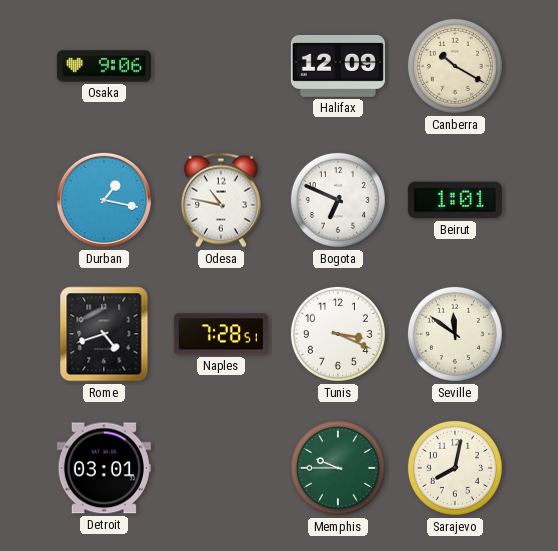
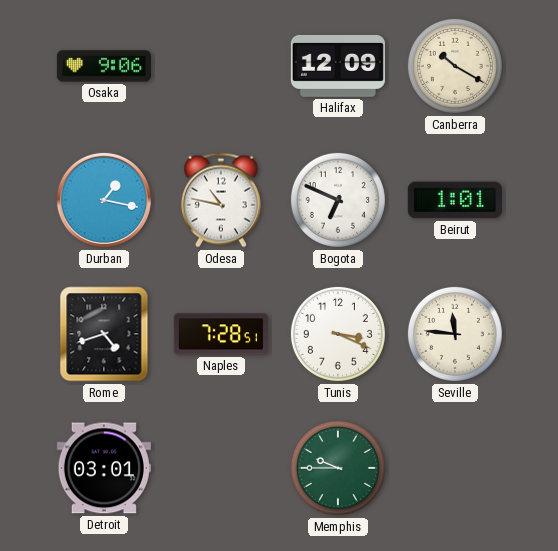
Seville: 11:51 -> 11:46
Sarajevo: 8:02 -> none
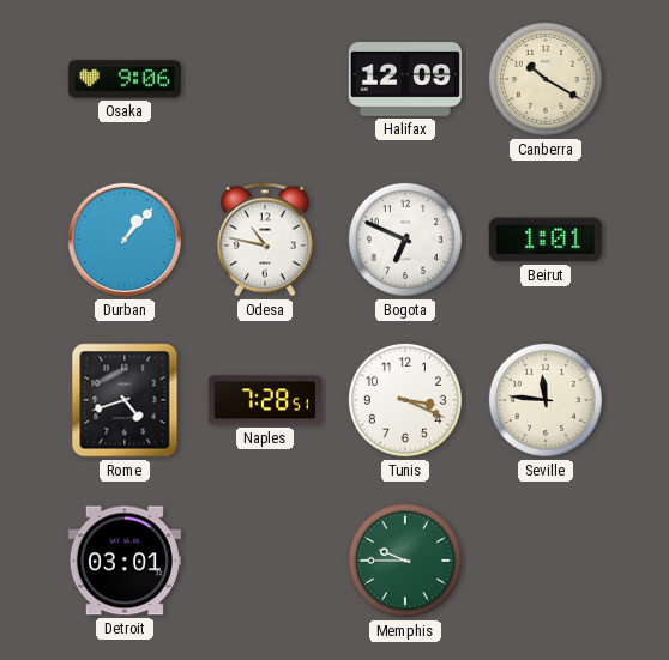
Durban: 1:17 -> 1:07
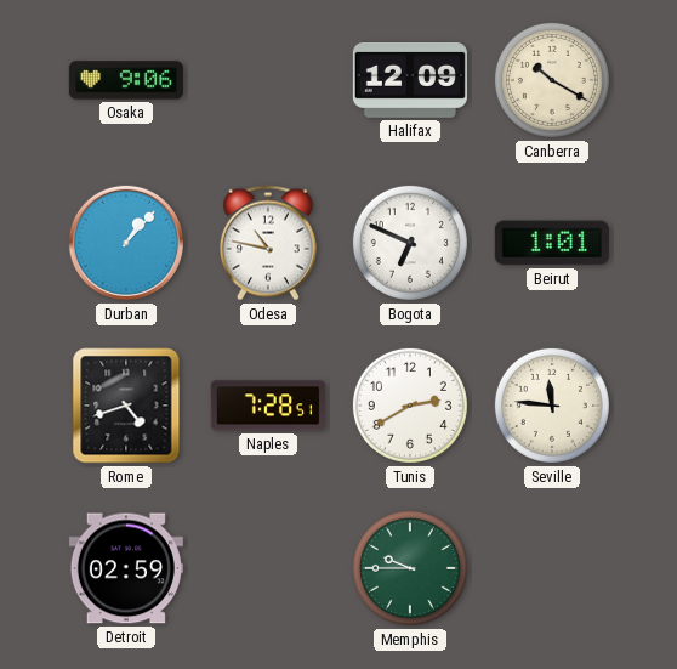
Tunis: 3:19 -> 2:40
Detroit: 03:01 -> 02:59
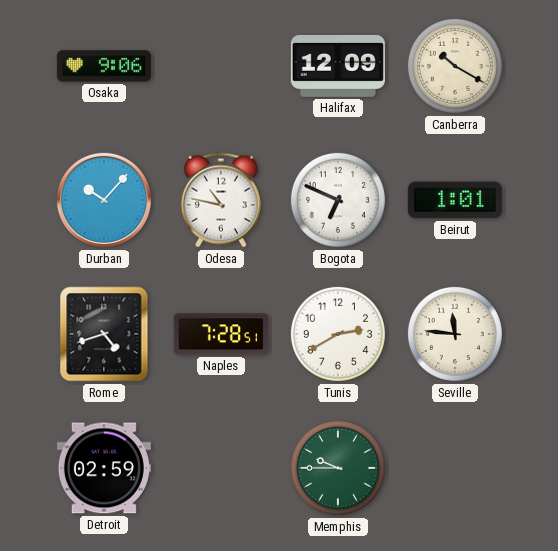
Durban: 1:07 -> 10:07
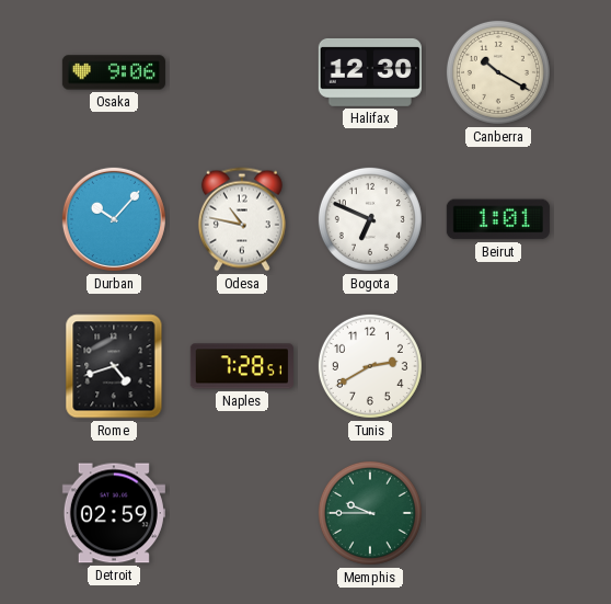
Halifax: 12:09 -> 12:30
Seville: 11:46 -> none
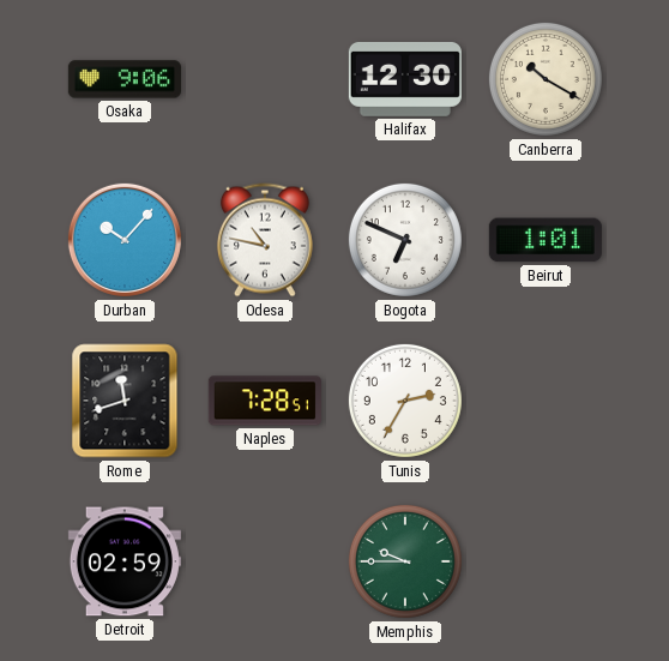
Rome: 4:42 -> 11:42
Tunis: 2:40 -> 2:35
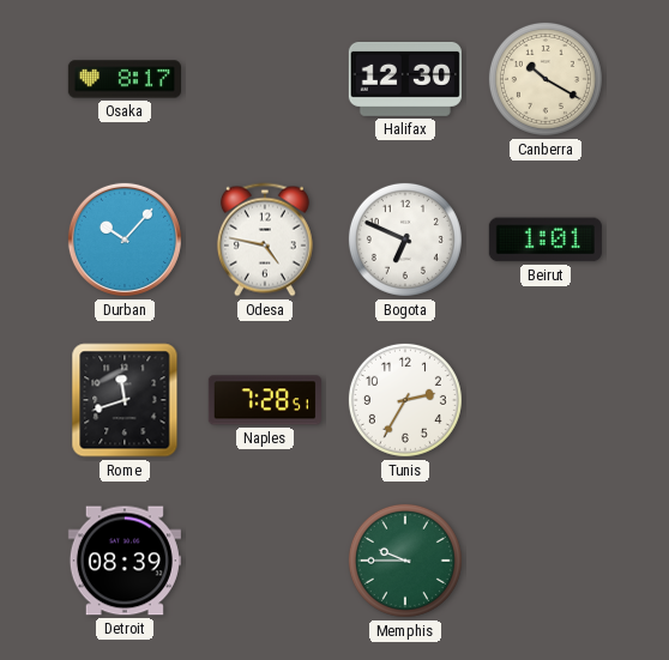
Osaka: 9:06 -> 8:17
Odesa: 10:47 -> 4:47
Detroit: 02:59 -> 08:39
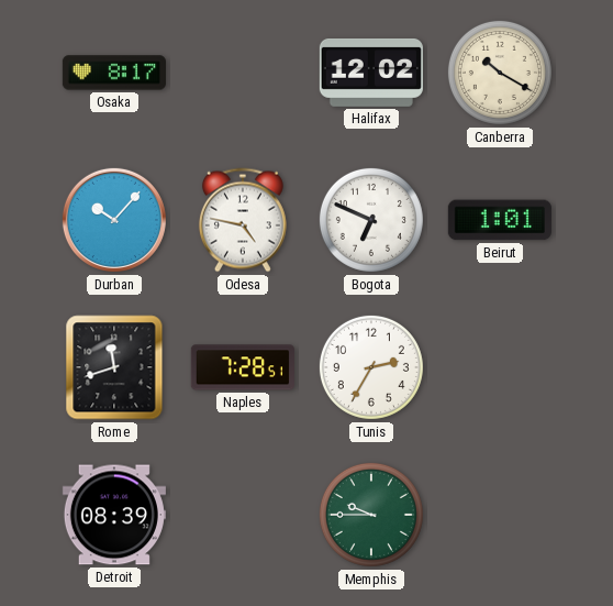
Halifax: 12:30 -> 12:02
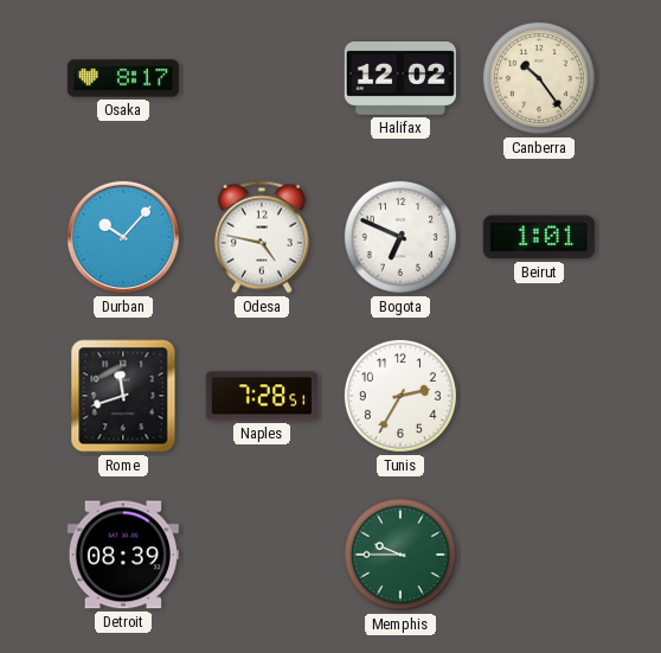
Canberra: 10:20 -> 10:24
